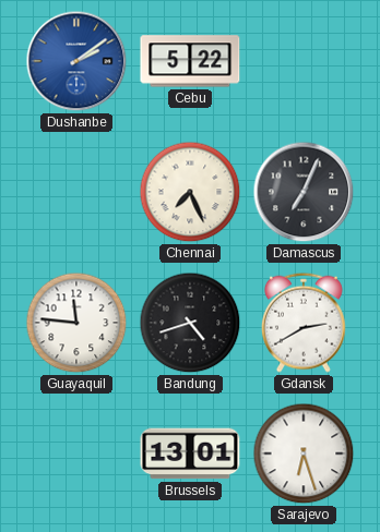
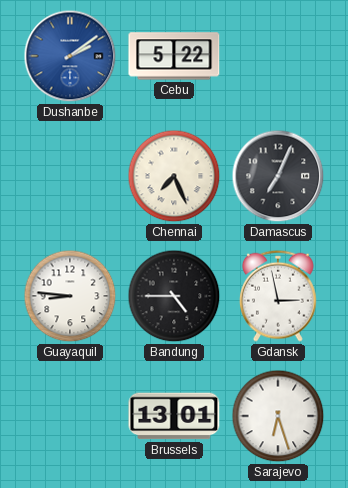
Guayaquil: 11:46 -> 8:46
Bandung: 4:42 -> 4:45
Gdansk: 2:40 -> 2:58
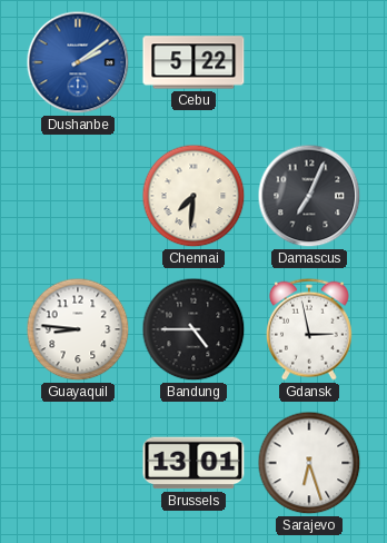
Chennai: 7:26 -> 7:31
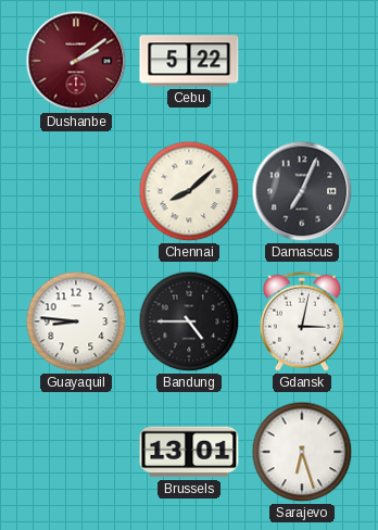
Dushanbe dial: blue -> burgundy
Chennai: 7:31 -> 8:08
Gdansk: 2:58 -> 3:02
